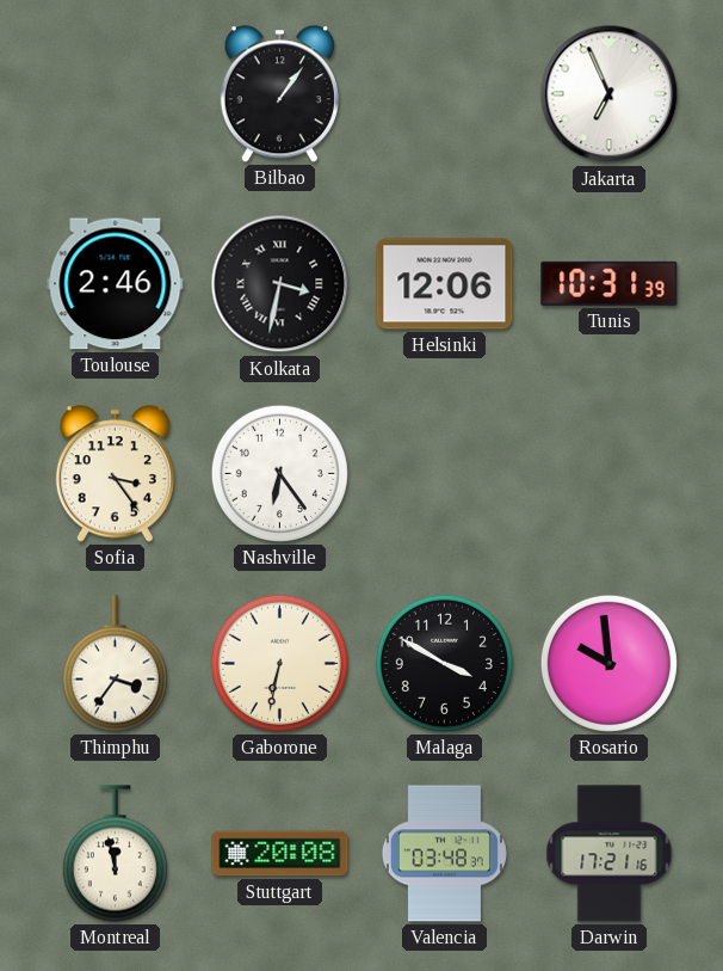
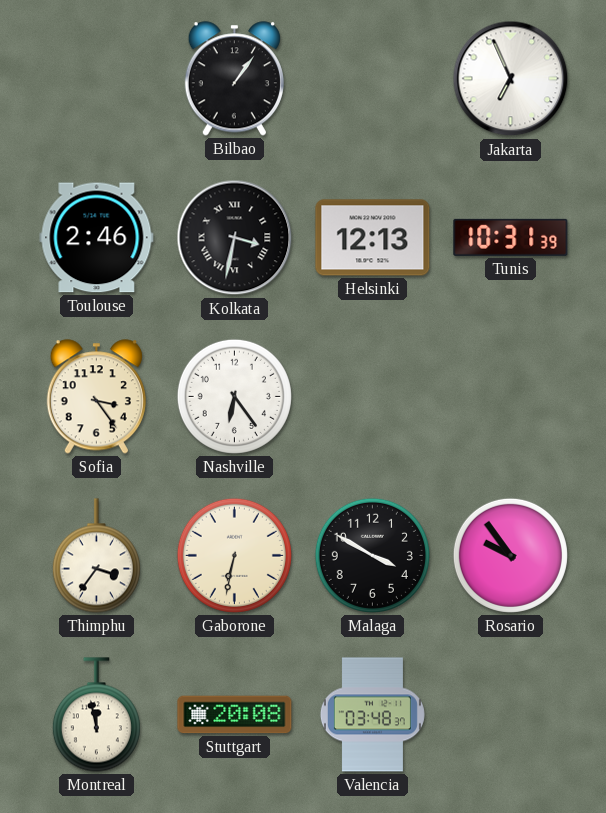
Helsinki: 12:06 -> 12:13
Rosario: 9:59 -> 9:54
Darwin: 17:21 -> none
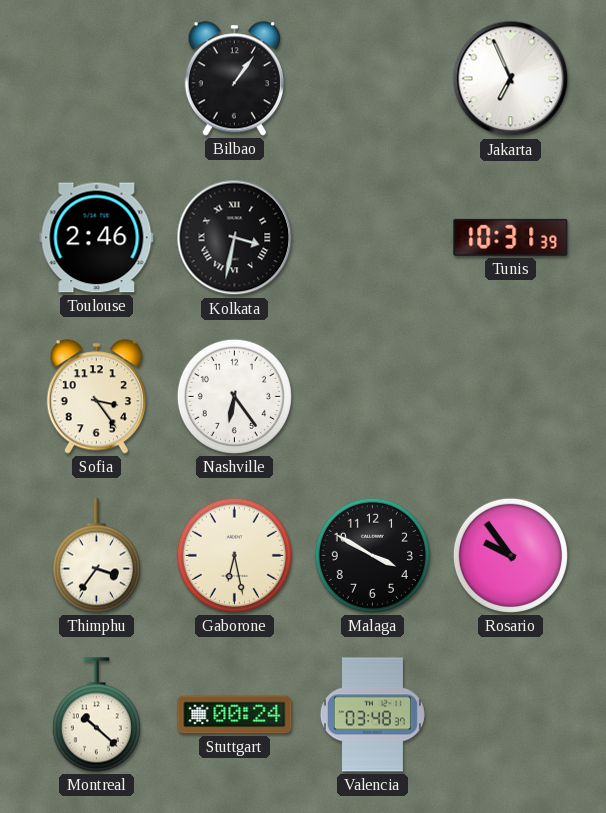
Helsinki: 12:13 -> none
Gaborone: 6:32 -> 6:28
Montreal: 11:58 -> 10:22
Stuttgart: 20:08 -> 00:24
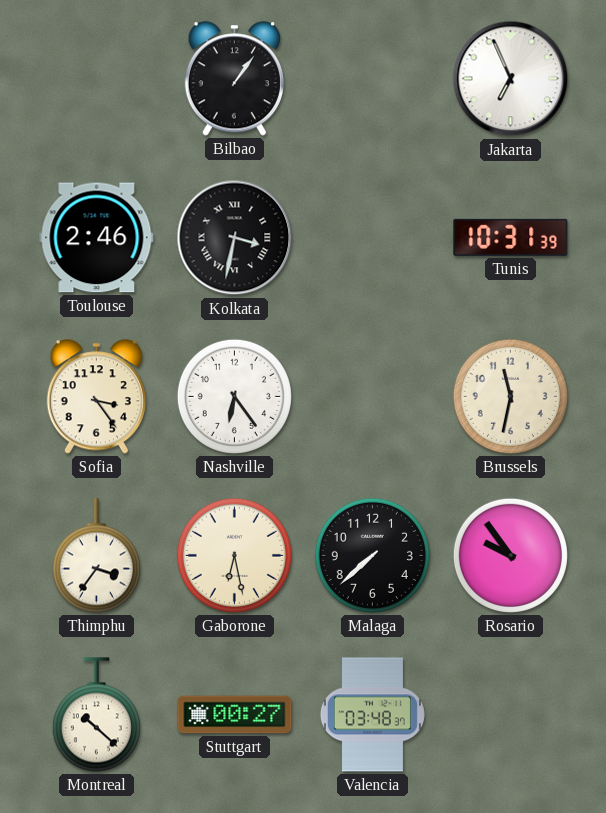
Brussels: none -> 11:32
Malaga: 3:50 -> 7:38
Stuttgart: 00:24 -> 00:27
